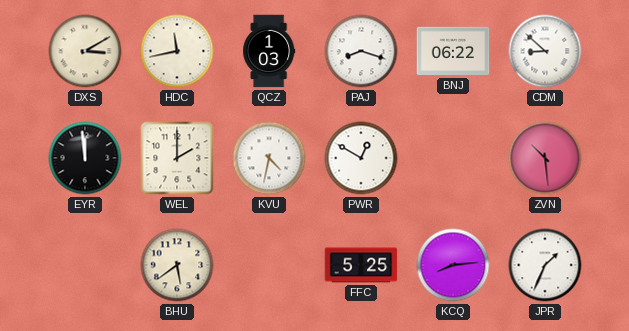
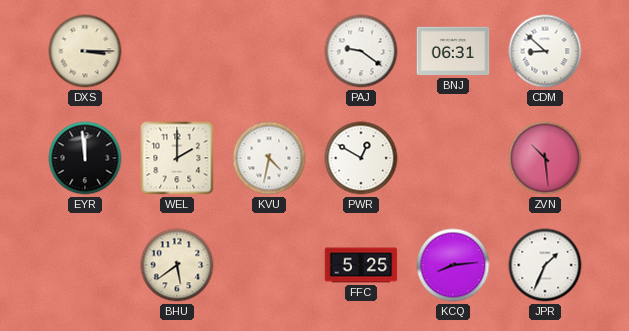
DXS: 3:10 -> 3:15
HDC: 11:43 -> none
QCZ: 1:03 -> none
PAJ: 8:18 -> 9:21
BNJ: 06:22 -> 06:31
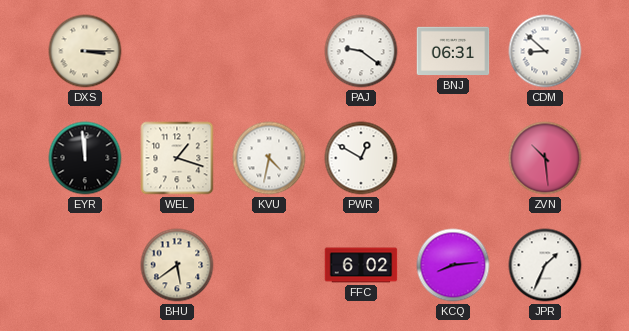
WEL: 2:00 -> 1:18
FFC: 5:25 -> 6:02
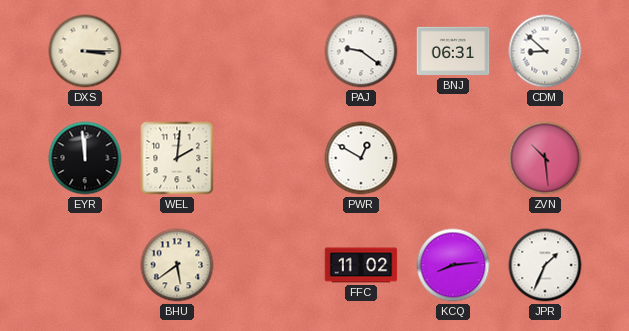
WEL: 1:18 -> 2:01
KVU: 4:32 -> none
FFC: 6:02 -> 11:02
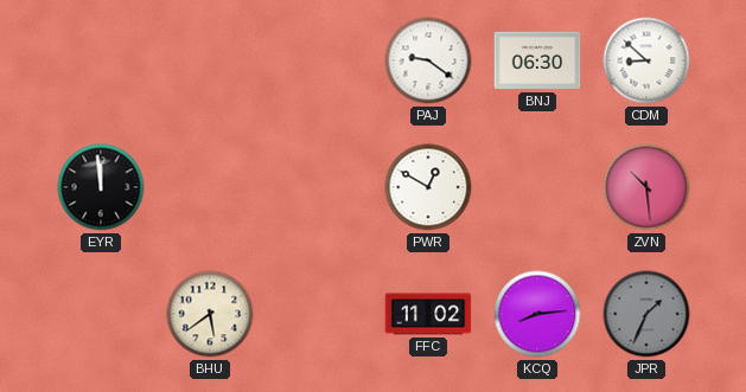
DXS: 3:15 -> none
BNJ: 06:31 -> 06:30
WEL: 2:01 -> none
JPR dial: white -> grey
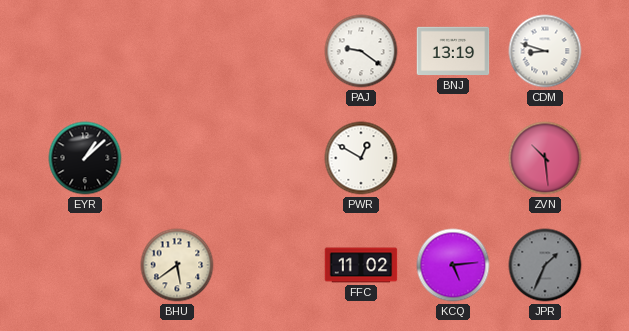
BNJ: 06:30 -> 13:19
CDM: 8:52 -> 8:48
EYR: 11:59 -> 1:08
KCQ: 8:14 -> 5:14
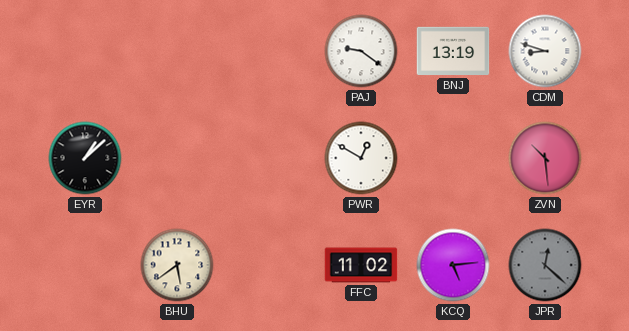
JPR: 1:34 -> 12:22
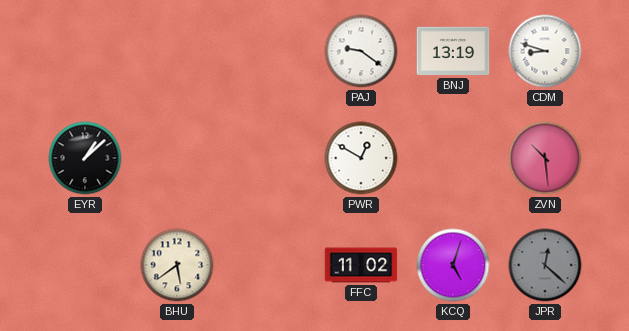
KCQ: 5:14 -> 5:03
